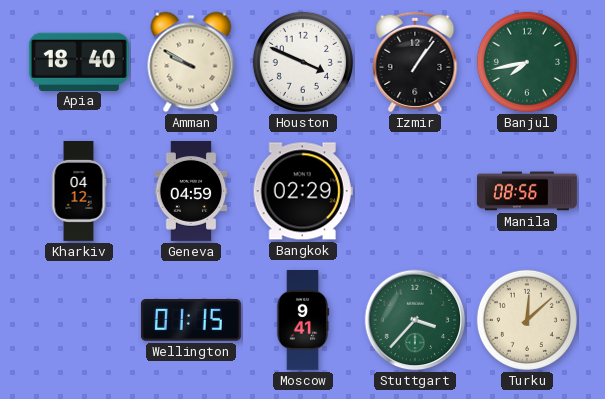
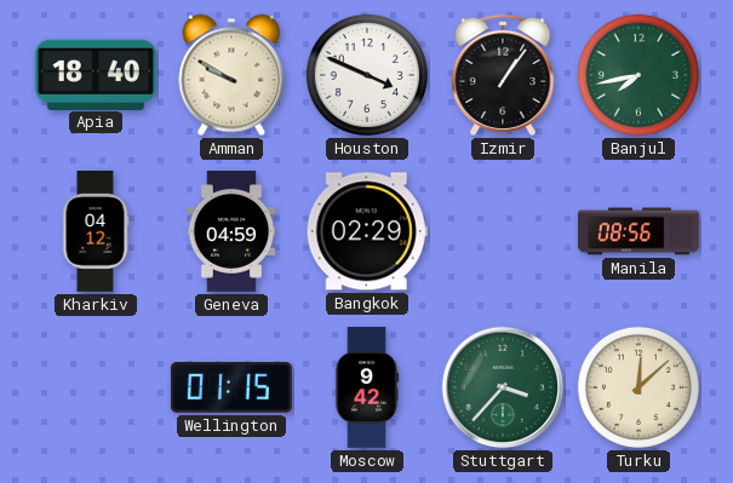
Moscow: 9:41 -> 9:42
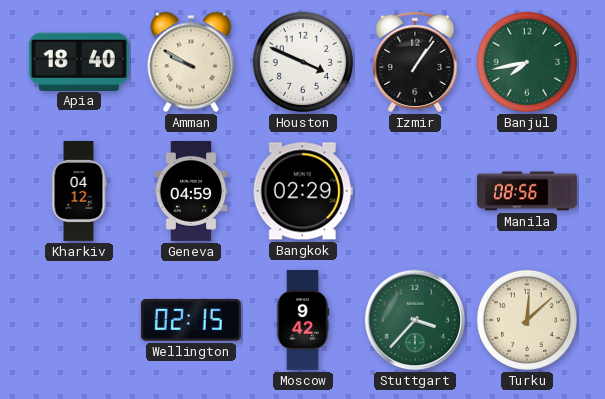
Wellington: 01:15 -> 02:15
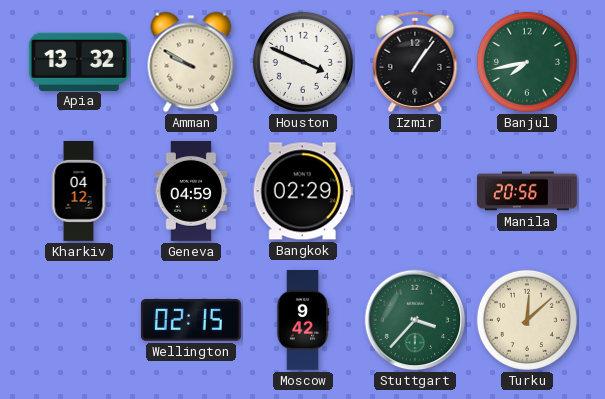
Apia: 18:40 -> 13:32
Manila: 08:56 -> 20:56
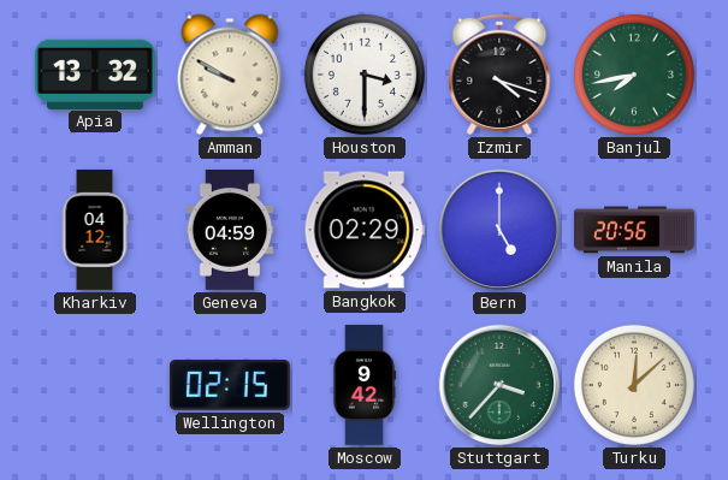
Houston: 3:49 -> 3:30
Izmir: 1:06 -> 4:18
Bern: none -> 5:00
